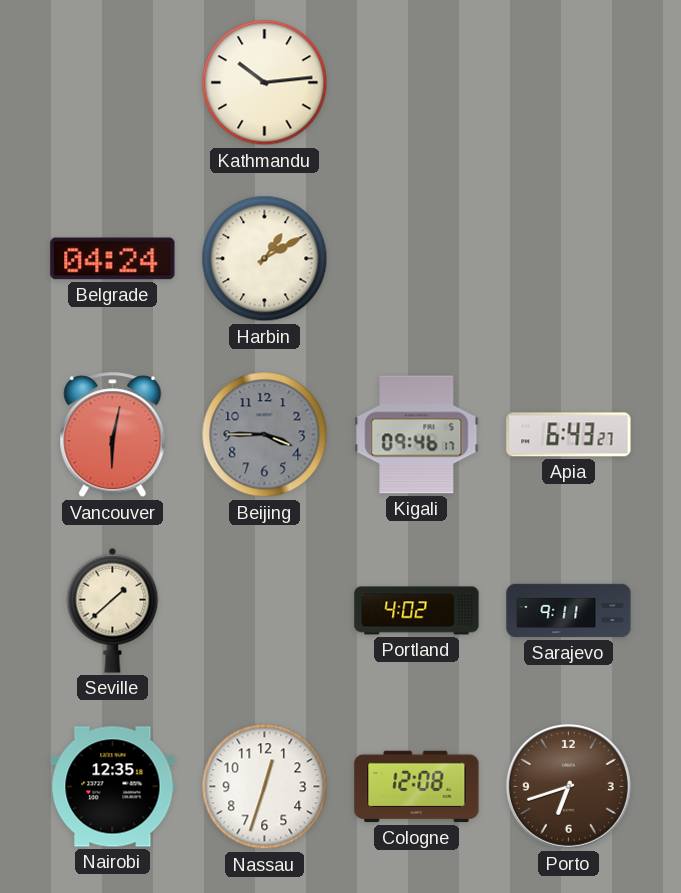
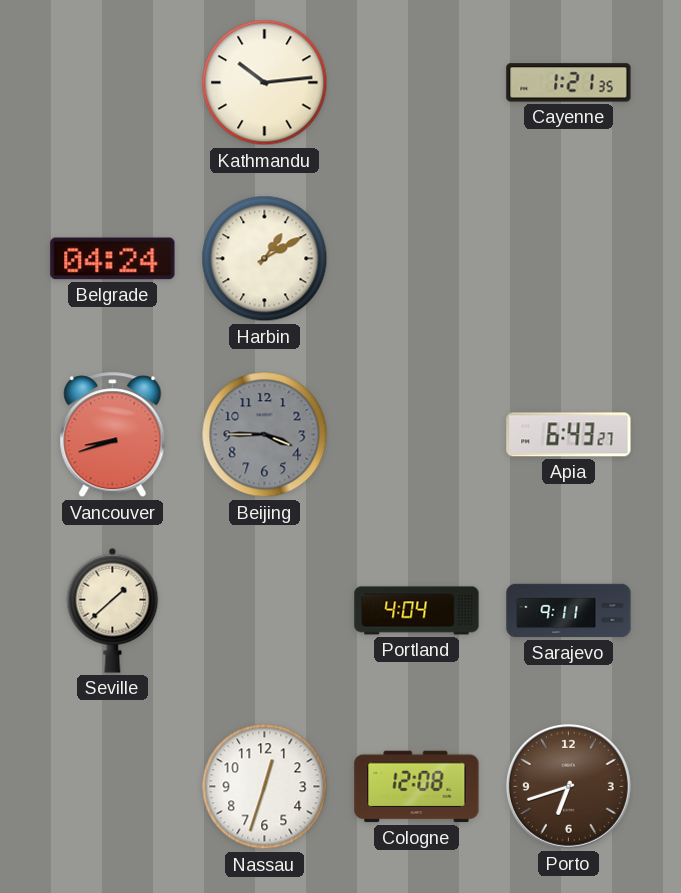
Cayenne: none -> 1:21
Vancouver: 6:02 -> 8:42
Kigali: 09:46 -> none
Portland: 4:02 -> 4:04
Nairobi: 12:35 -> none
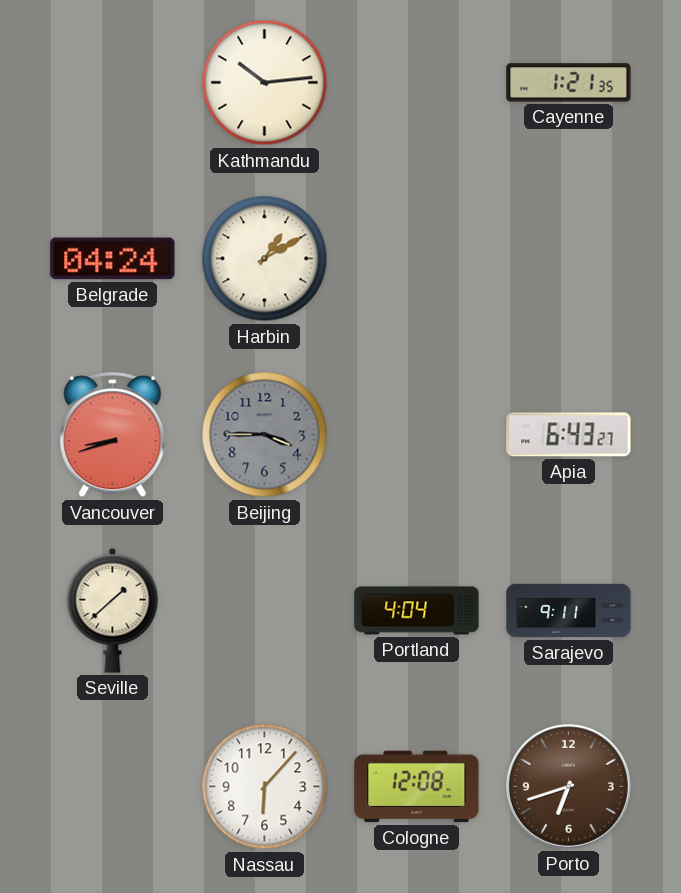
Nassau: 12:33 -> 6:07
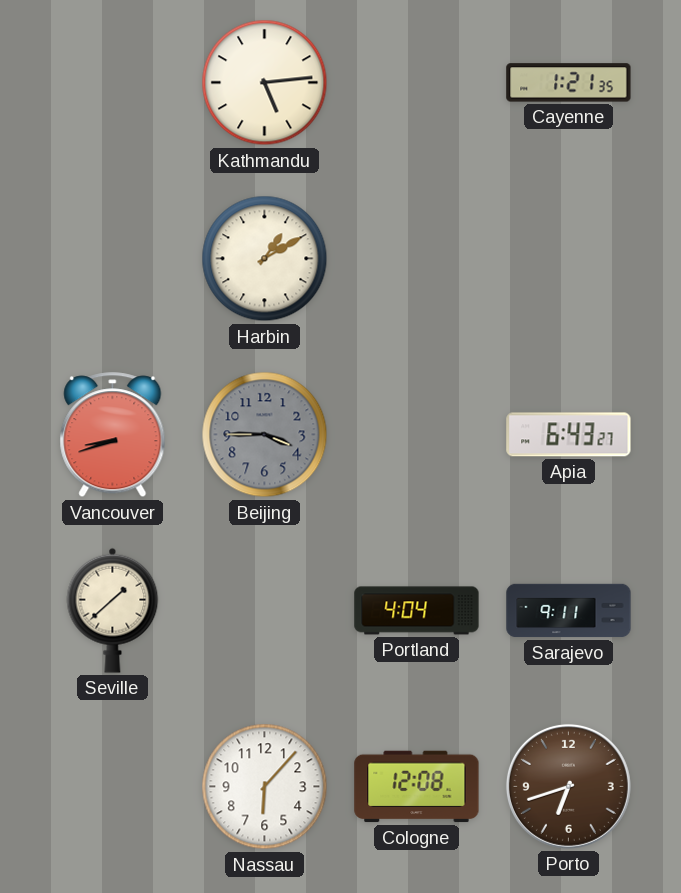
Kathmandu: 10:14 -> 5:14
Belgrade: 04:24 -> none
